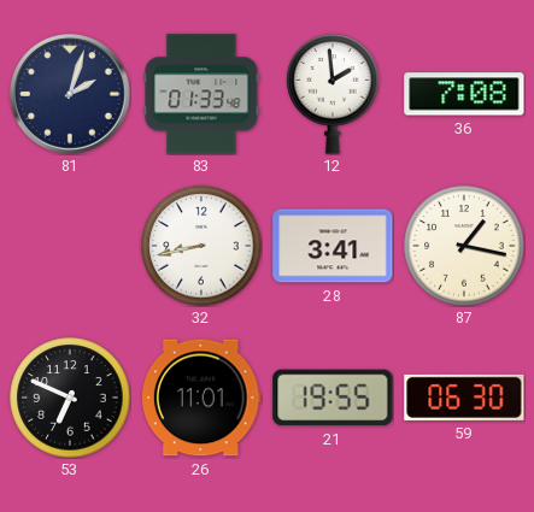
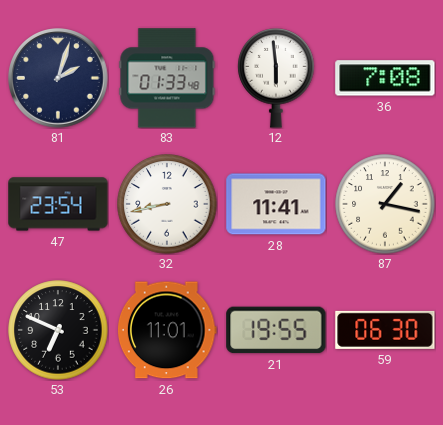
12: 1:59 -> 5:59
47: none -> 23:54
28: 3:41 -> 11:41
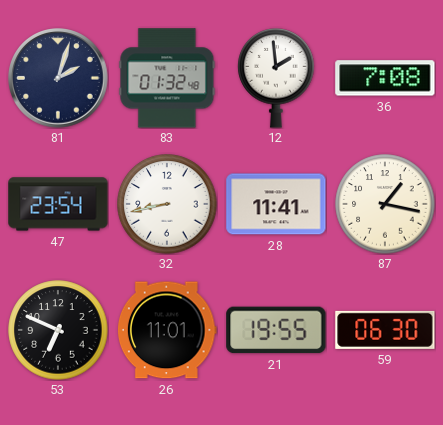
83: 01:33 -> 01:32
12: 5:59 -> 1:59
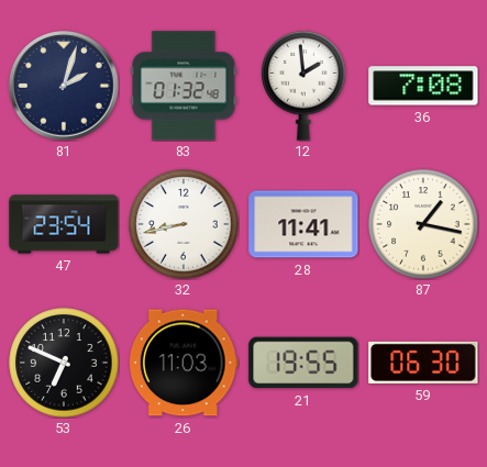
26: 11:01 -> 11:03
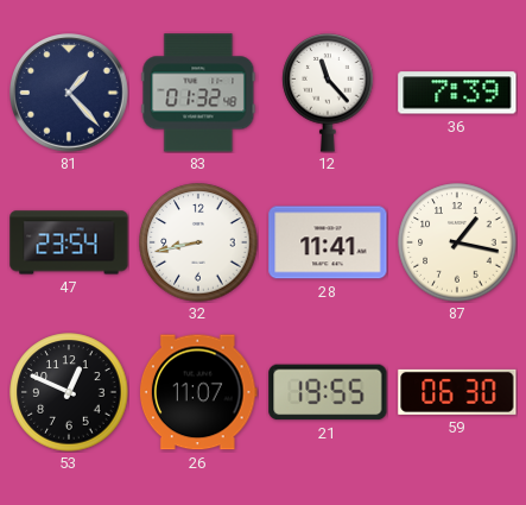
81: 2:03 -> 1:23
12: 1:59 -> 11:23
36: 7:08 -> 7:39
53: 6:49 -> 12:49
26: 11:03 -> 11:07
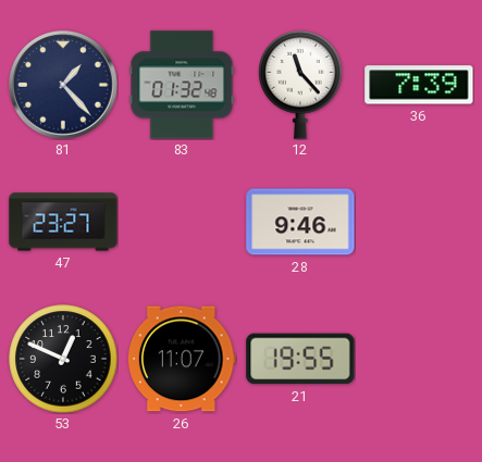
47: 23:54 -> 23:27
32: 8:43 -> none
28: 11:41 -> 9:46
87: 1:17 -> none
59: 06:30 -> none
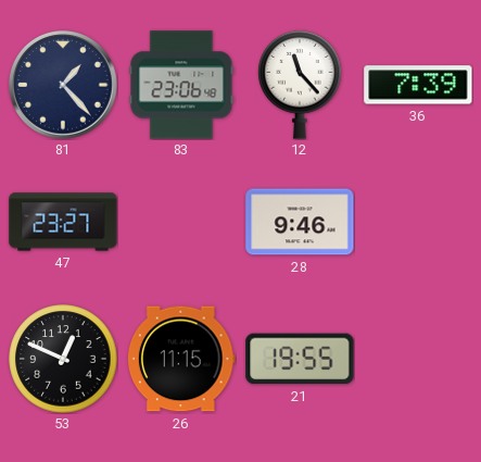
83: 01:32 -> 23:06
26: 11:07 -> 11:15
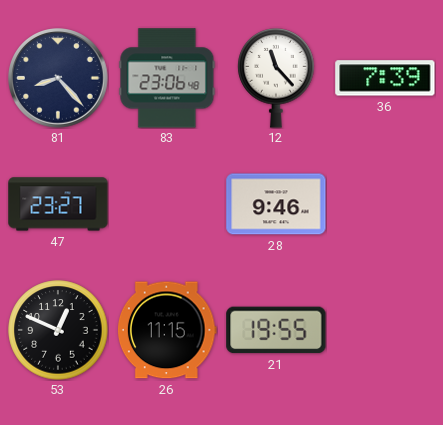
81: 1:23 -> 8:23
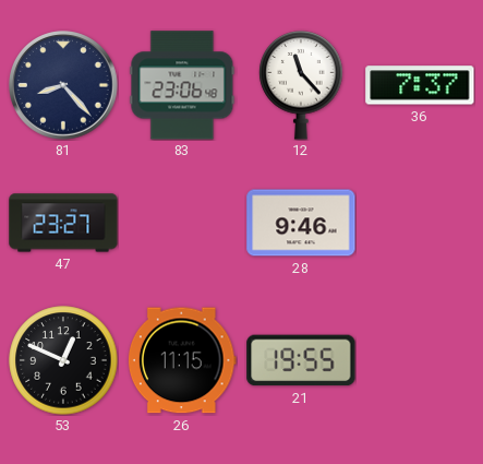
36: 7:39 -> 7:37
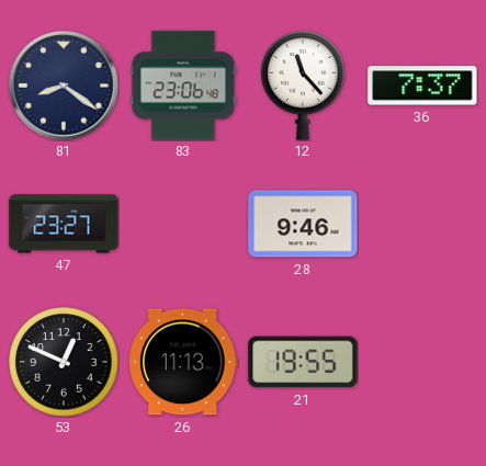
81: 8:23 -> 8:21
26: 11:15 -> 11:13
